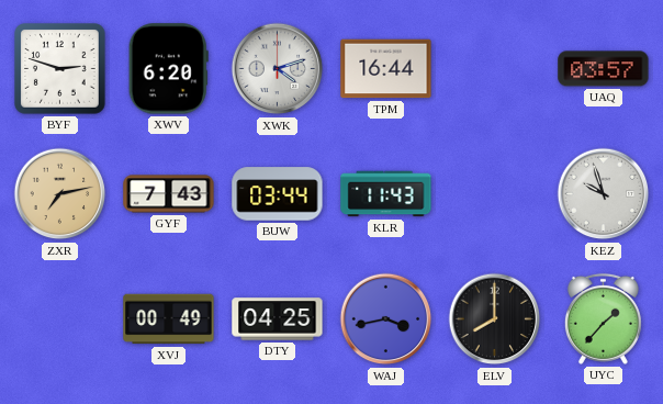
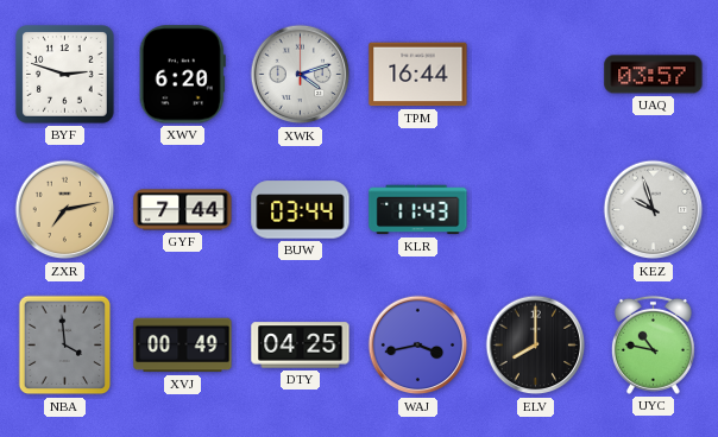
GYF: 7:43 -> 7:44
NBA: none -> 3:59
UYC: 1:37 -> 10:47
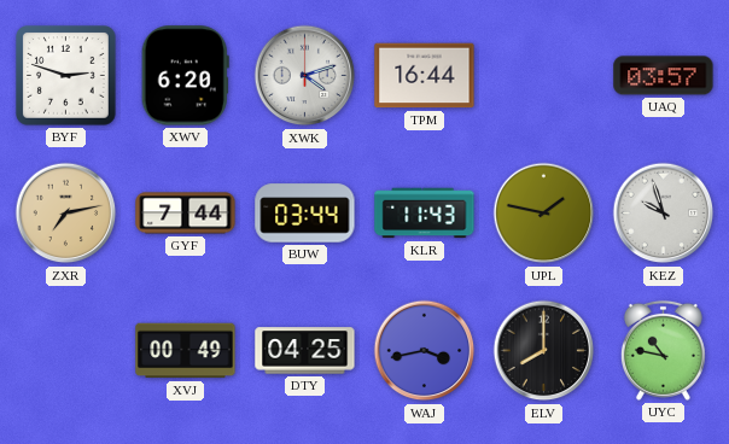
UPL: none -> 1:47
NBA: 3:59 -> none
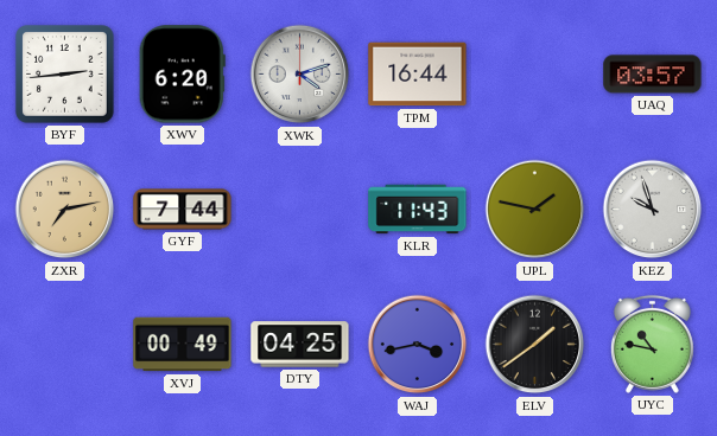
BYF: 2:48 -> 2:44
BUW: 03:44 -> none
ELV: 8:00 -> 1:39
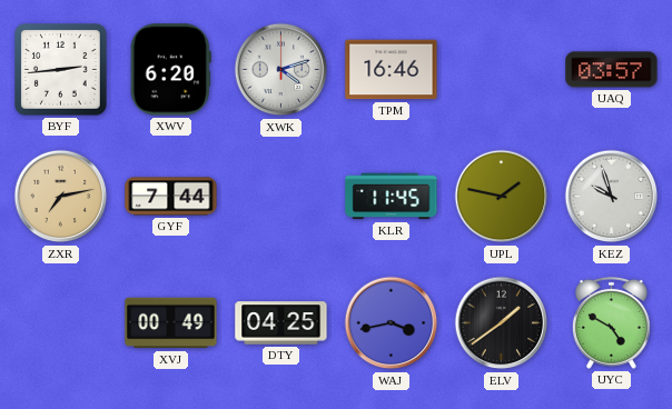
TPM: 16:44 -> 16:46
KLR: 11:43 -> 11:45
UYC: 10:47 -> 4:50
